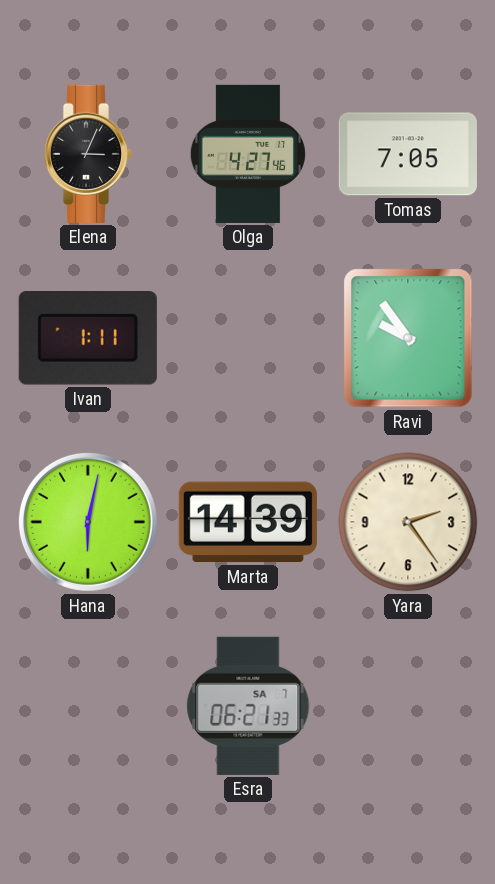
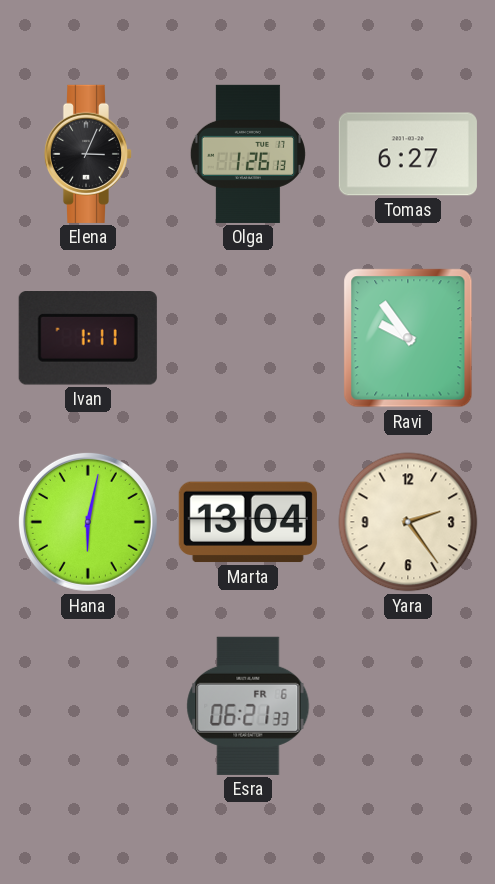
Olga: 4:27 -> 1:26
Tomas: 7:05 -> 6:27
Marta: 14:39 -> 13:04
Esra date: SA 7 -> FR 6
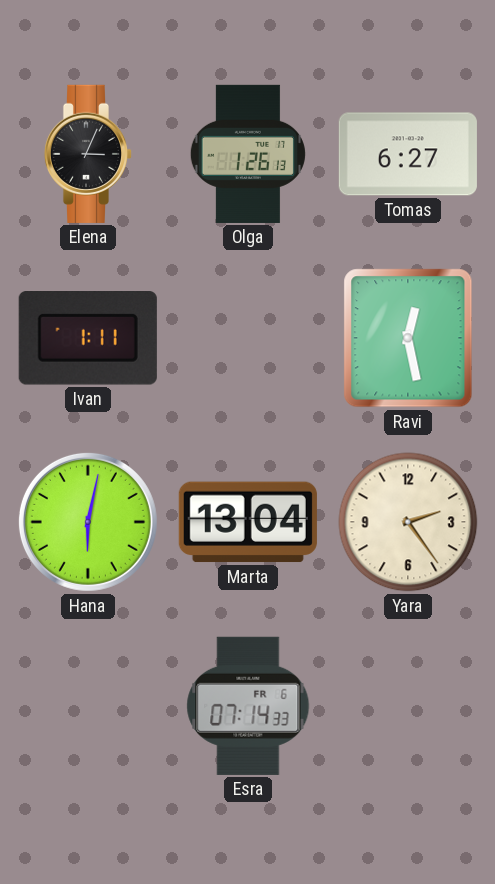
Ravi: 9:54 -> 12:28
Esra: 06:21 -> 07:14
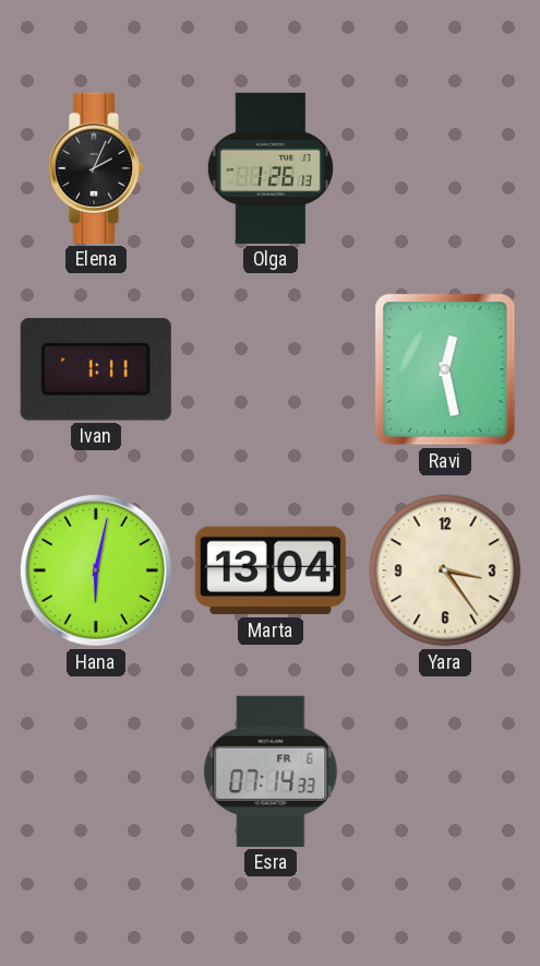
Elena: 3:04 -> 2:04
Tomas: 6:27 -> none
Yara: 2:24 -> 3:24
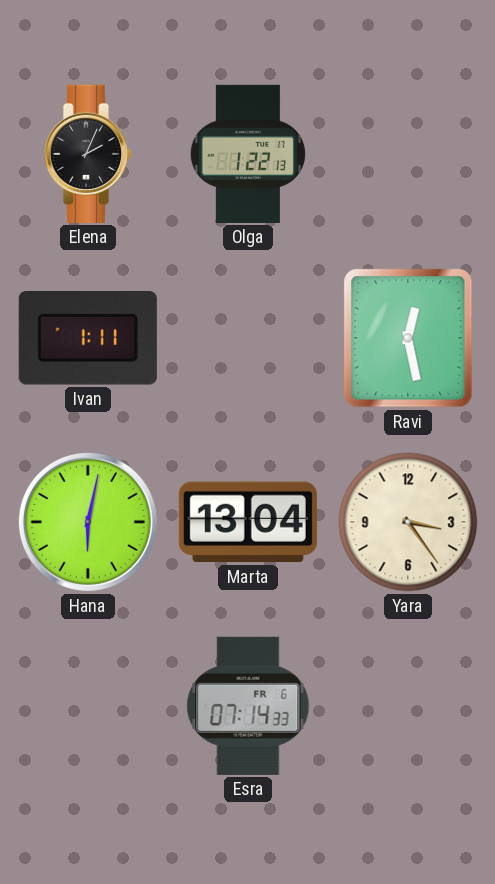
Olga: 1:26 -> 1:22
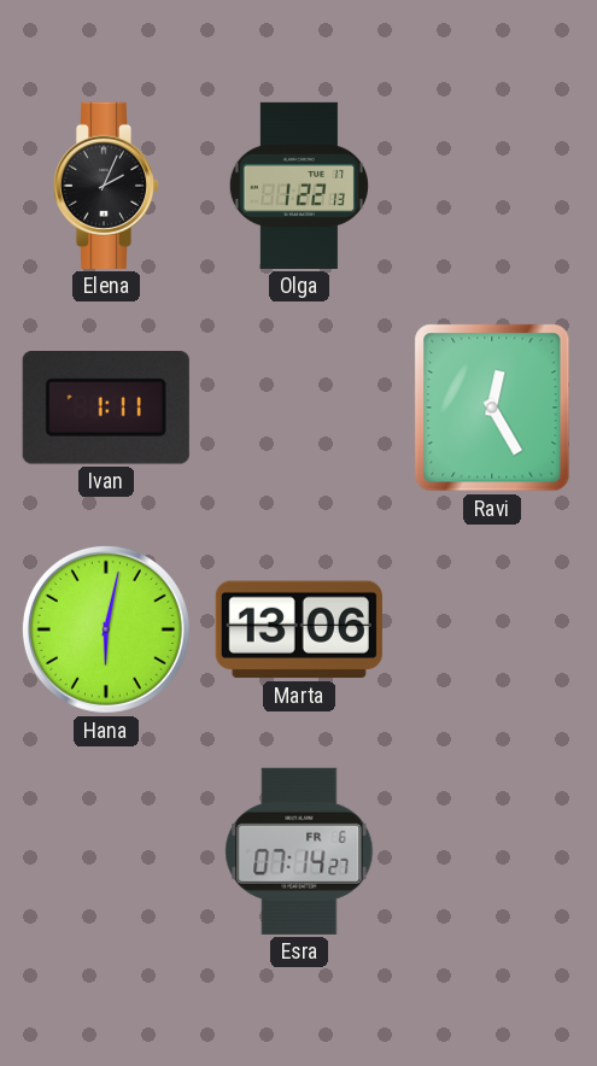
Ravi: 12:28 -> 12:25
Marta: 13:04 -> 13:06
Yara: 3:24 -> none
Esra: 07:14:33 -> 07:14:27
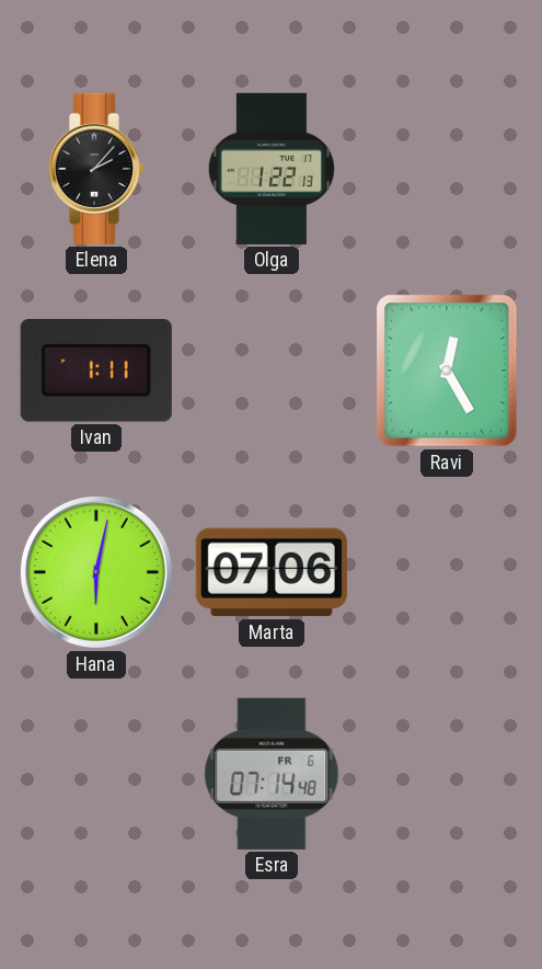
Elena: 2:04 -> 2:07
Marta: 13:06 -> 07:06
Esra: 07:14:27 -> 07:14:48
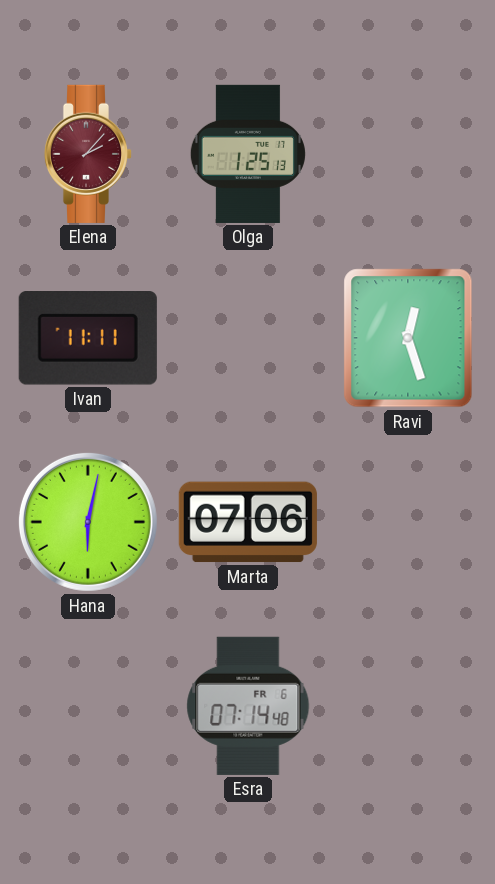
Elena dial: black -> burgundy
Olga: 1:22 -> 1:25
Ivan: 1:11 -> 11:11
Ravi: 12:25 -> 12:27
